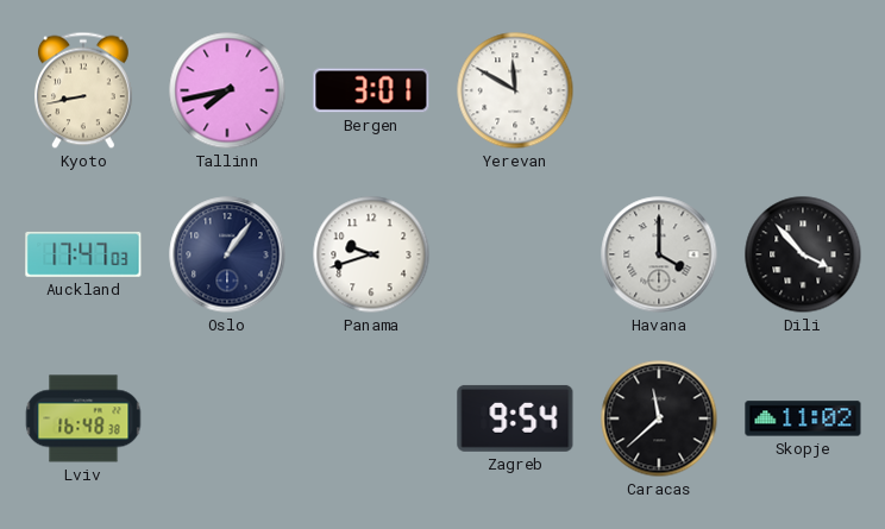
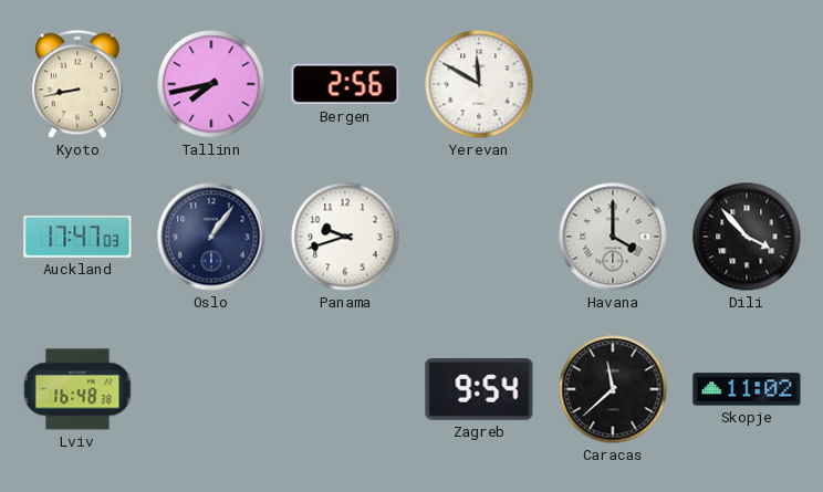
Bergen: 3:01 -> 2:56
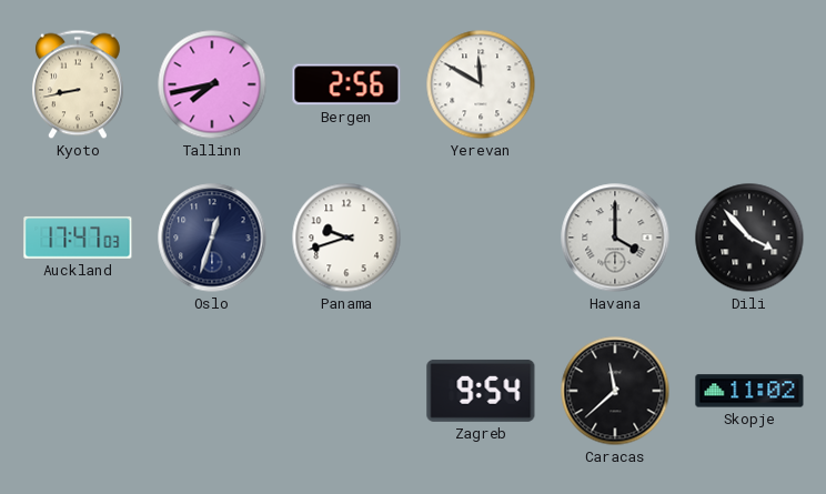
Oslo: 1:06 -> 12:33
Lviv: 16:48 -> none
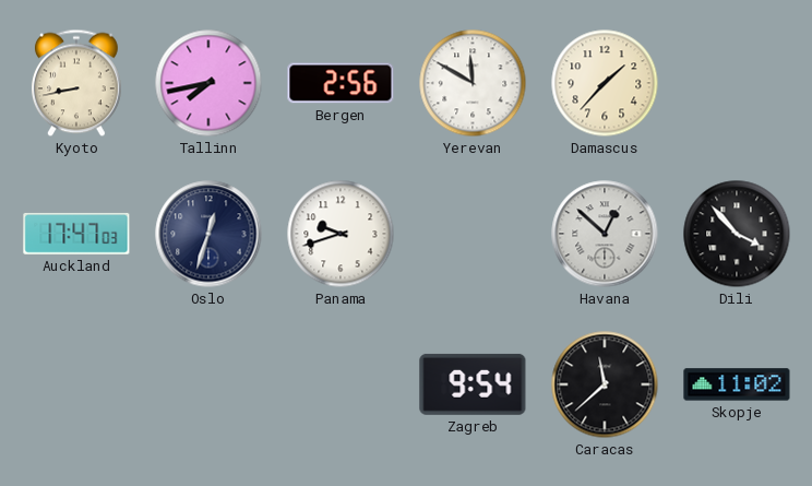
Damascus: none -> 1:37
Havana: 4:00 -> 12:52
